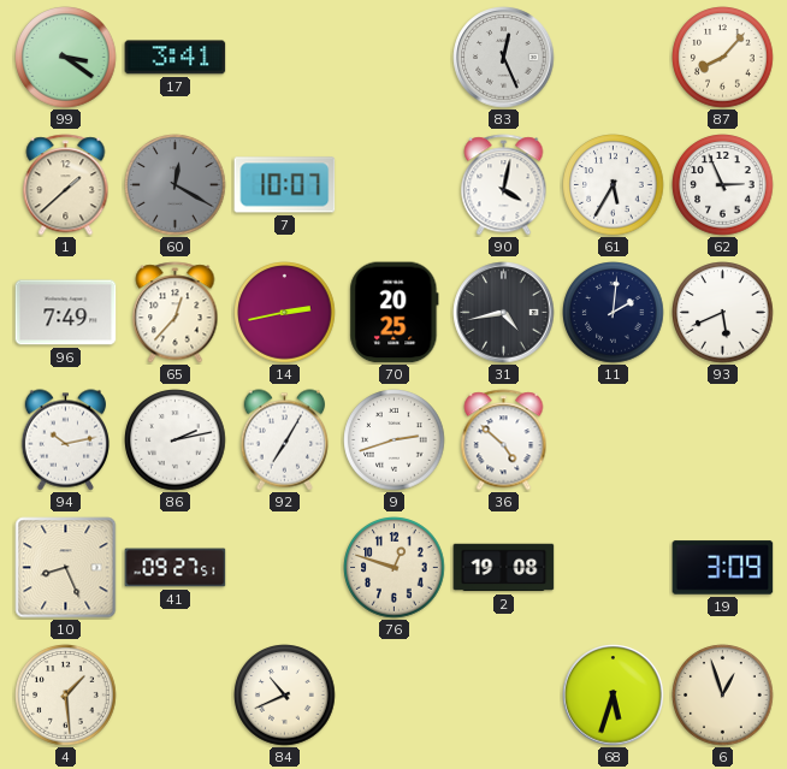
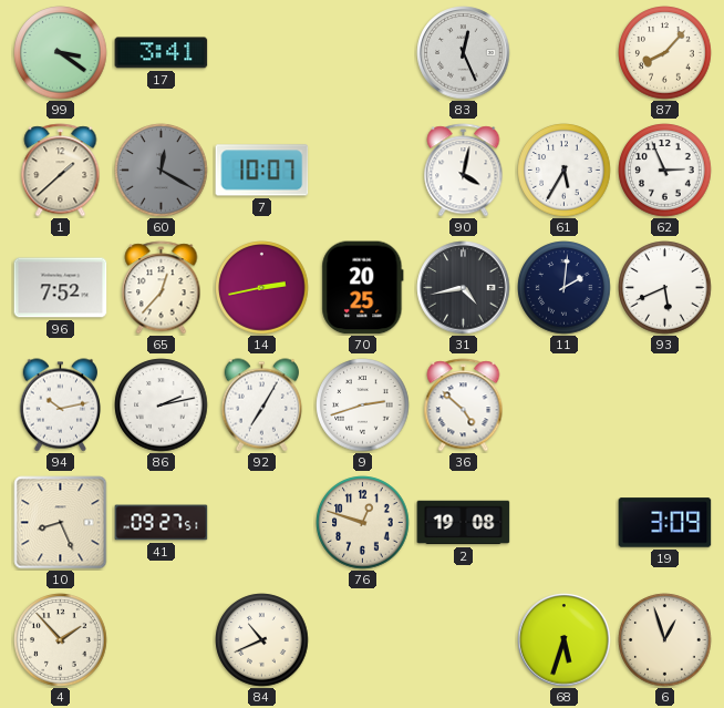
96: 7:49 -> 7:52
4: 1:29 -> 1:53
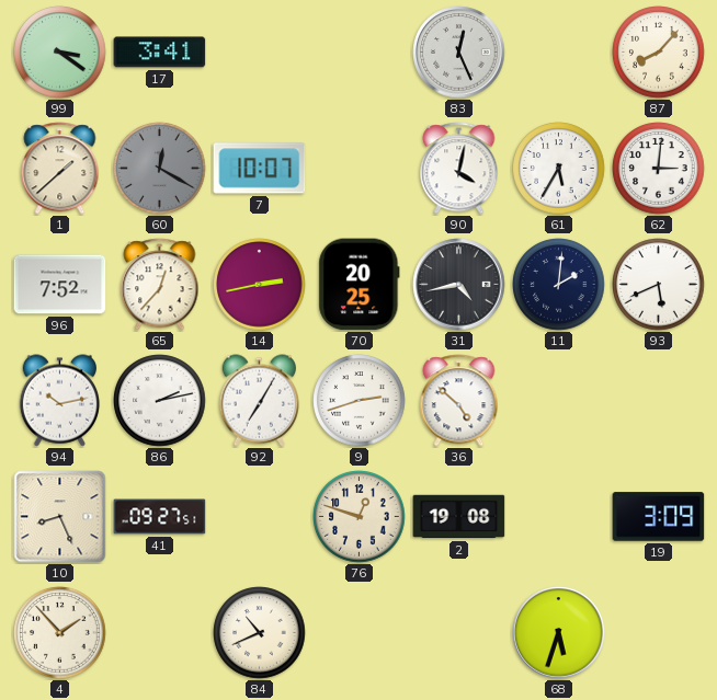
62: 2:56 -> 3:01
6: 12:57 -> none
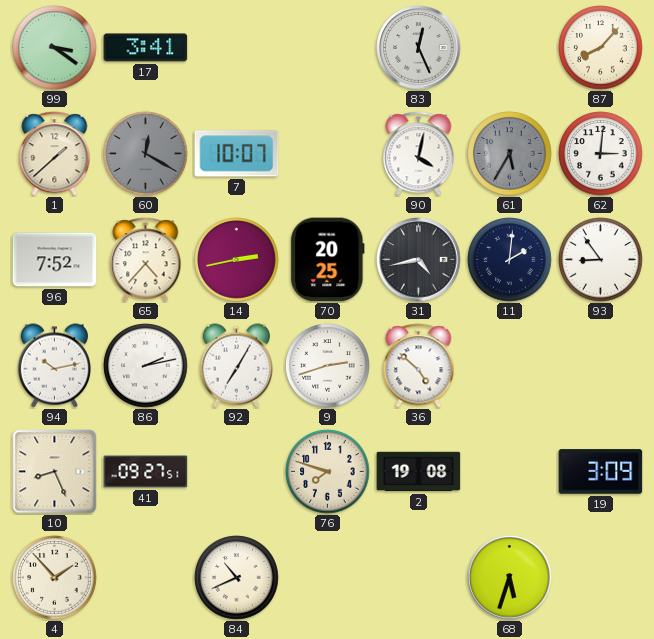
61 dial: white -> grey
65: 12:37 -> 4:37
93: 5:41 -> 8:54
76: 12:48 -> 7:48
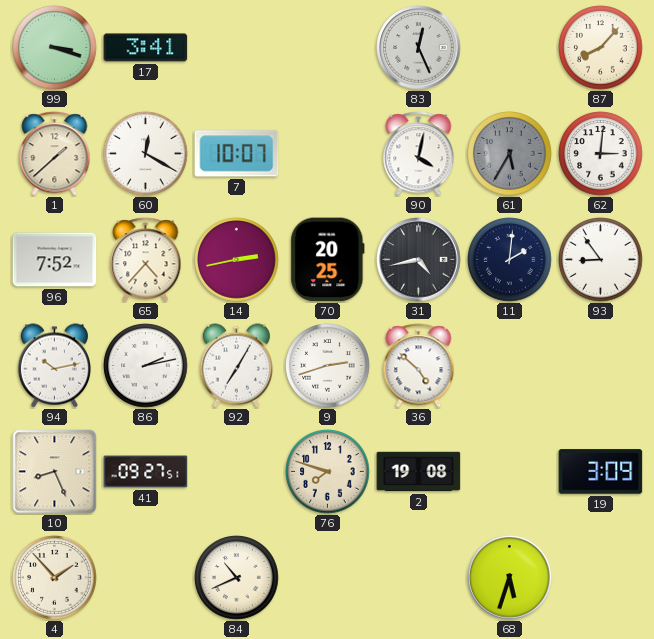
99: 3:21 -> 3:18
60 dial: grey -> white
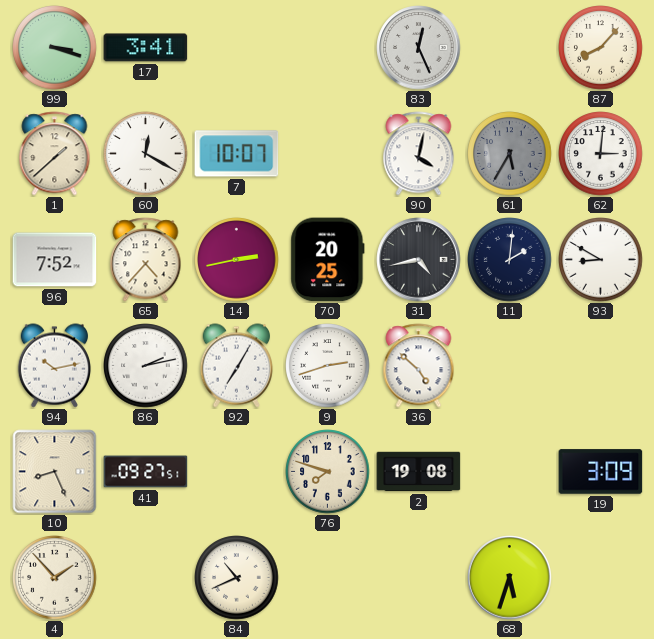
93: 8:54 -> 8:50
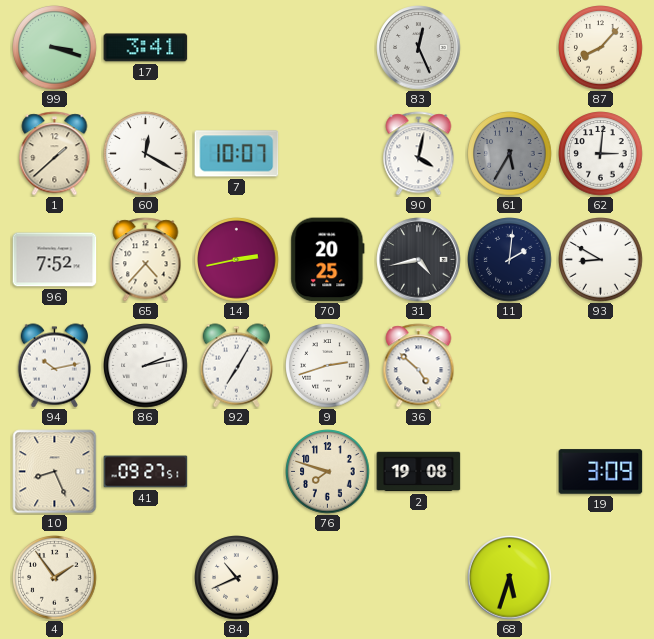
4: 1:53 -> 1:54
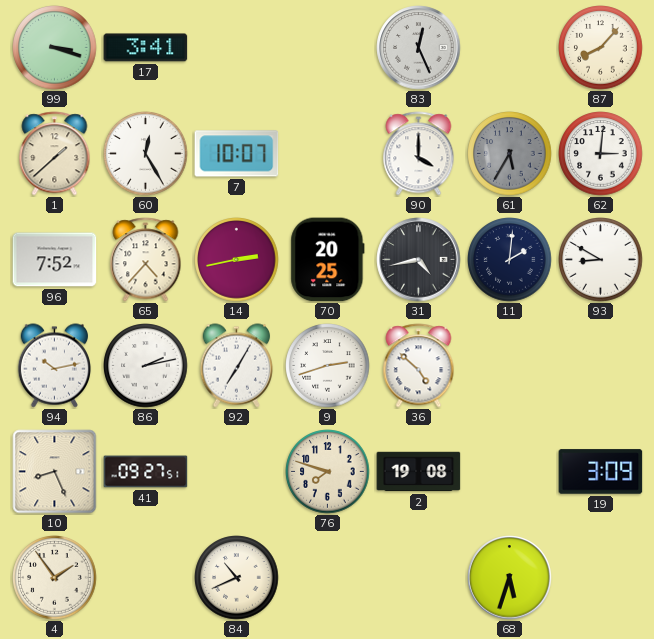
60: 12:20 -> 12:25
90: 4:02 -> 4:00
